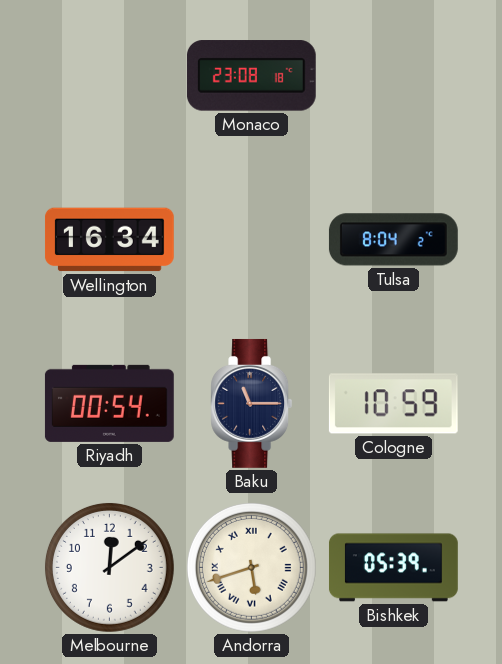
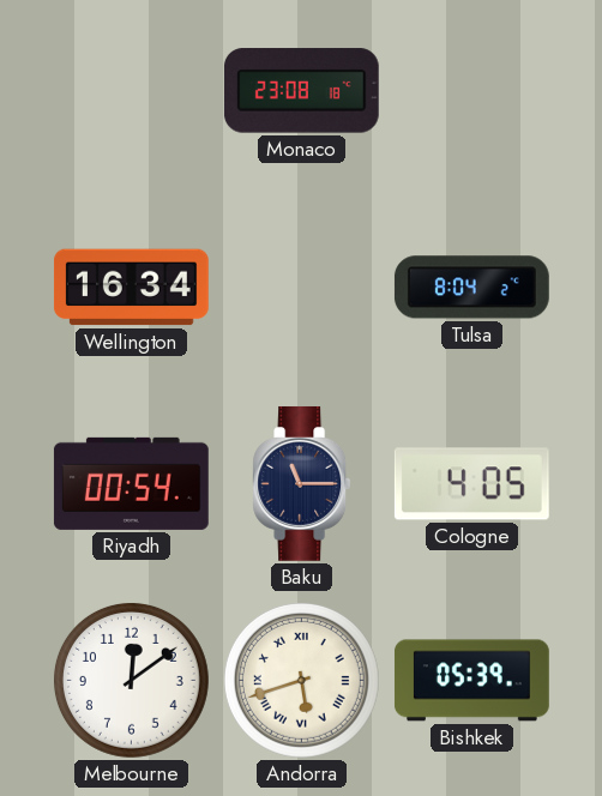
Cologne: 10:59 -> 4:05
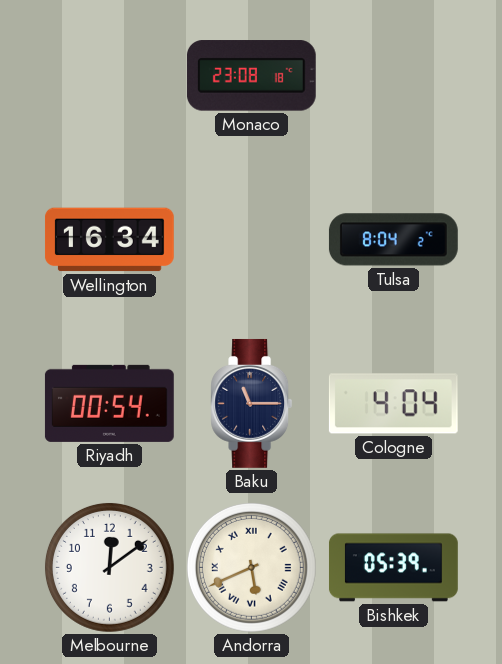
Cologne: 4:05 -> 4:04
Andorra: 5:42 -> 5:41
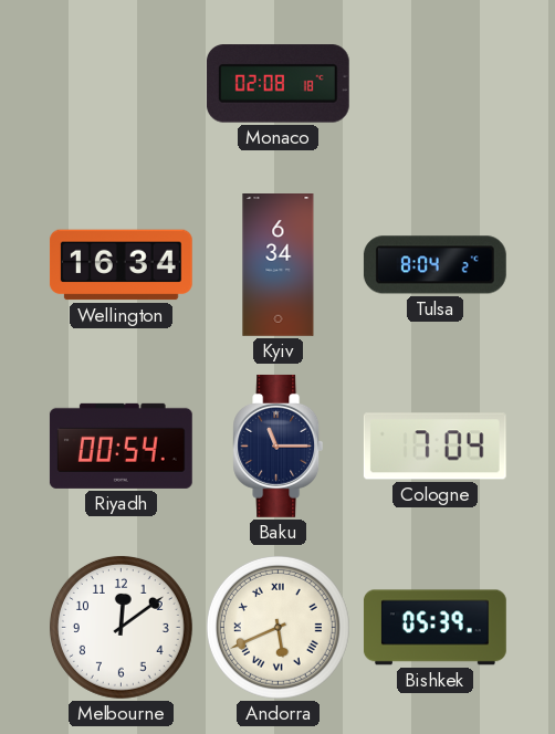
Monaco: 23:08 -> 02:08
Kyiv: none -> 6:34
Cologne: 4:04 -> 7:04
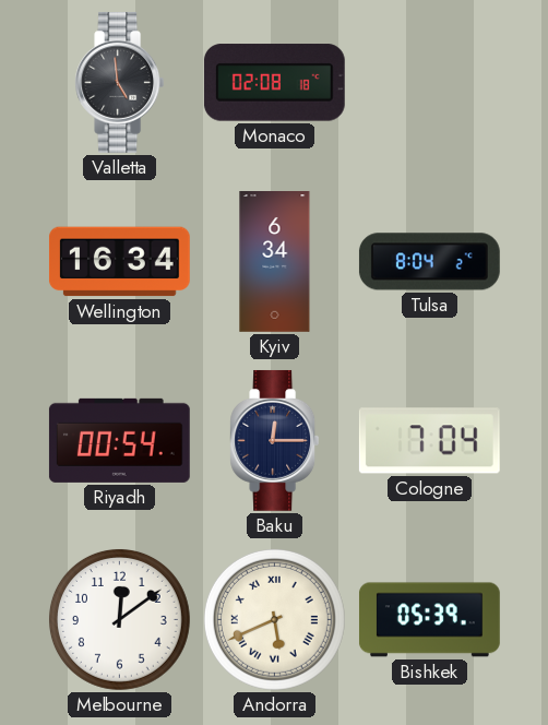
Valletta: none -> 4:59
Baku: 11:15 -> 12:15
